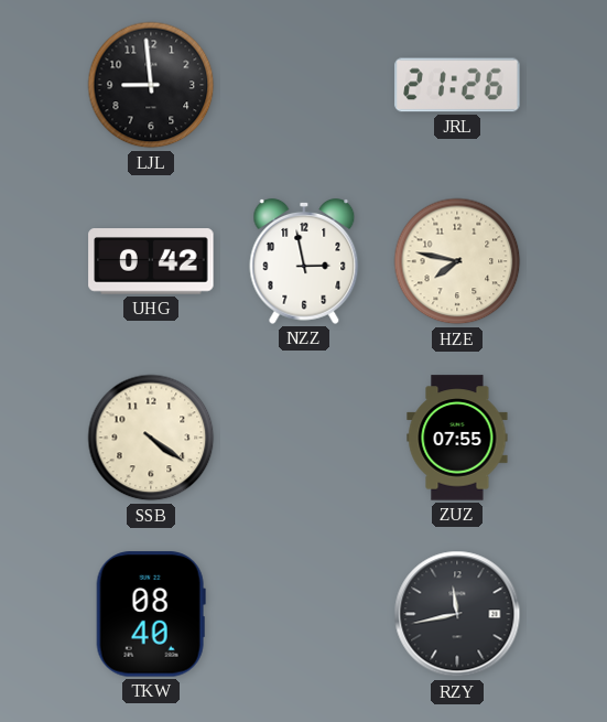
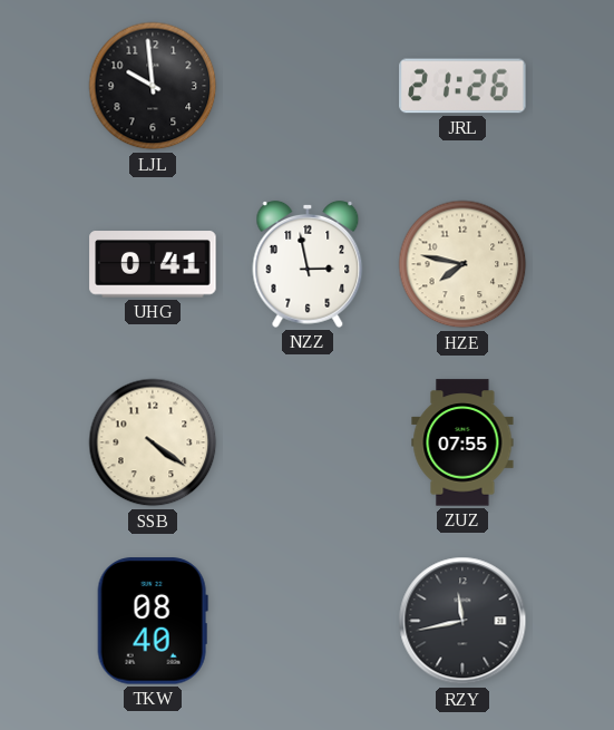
LJL: 8:59 -> 9:59
UHG: 0:42 -> 0:41
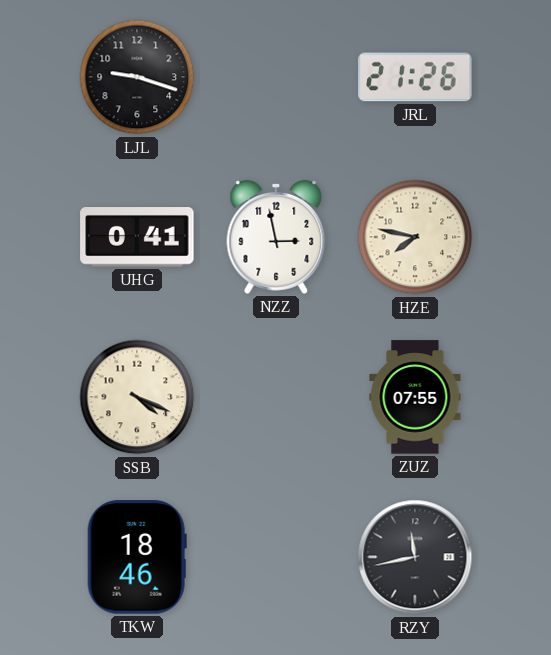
LJL: 9:59 -> 9:18
SSB: 4:21 -> 4:19
TKW: 08:40 -> 18:46
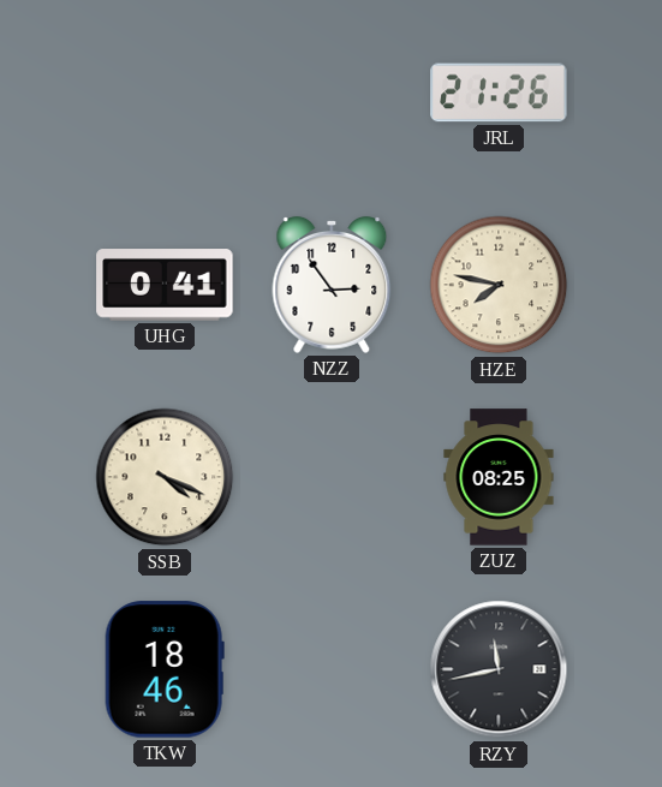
LJL: 9:18 -> none
NZZ: 2:58 -> 2:54
ZUZ: 07:55 -> 08:25
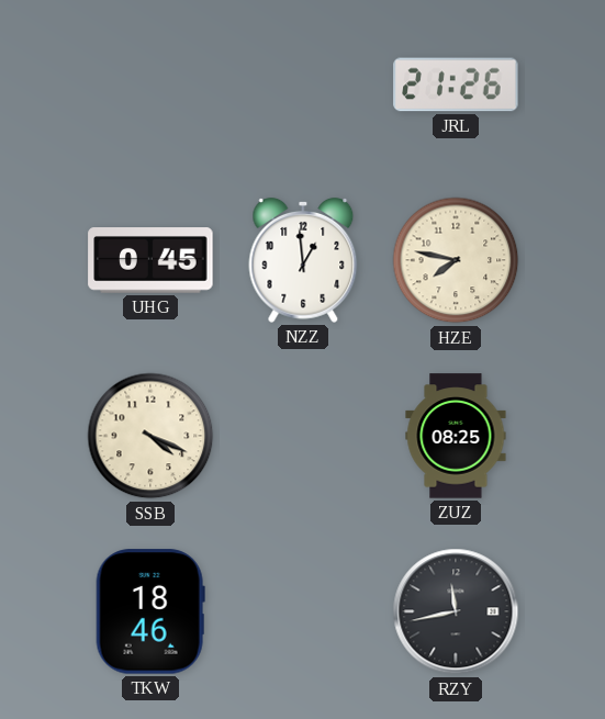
UHG: 0:41 -> 0:45
NZZ: 2:54 -> 12:59
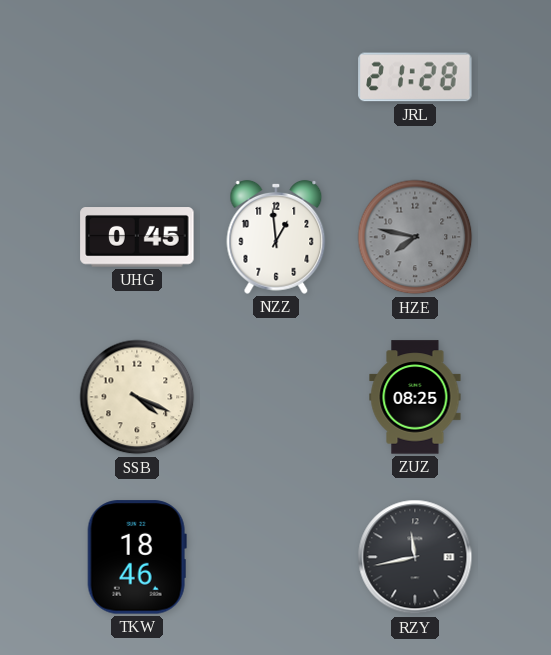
JRL: 21:26 -> 21:28
HZE dial: cream -> grey
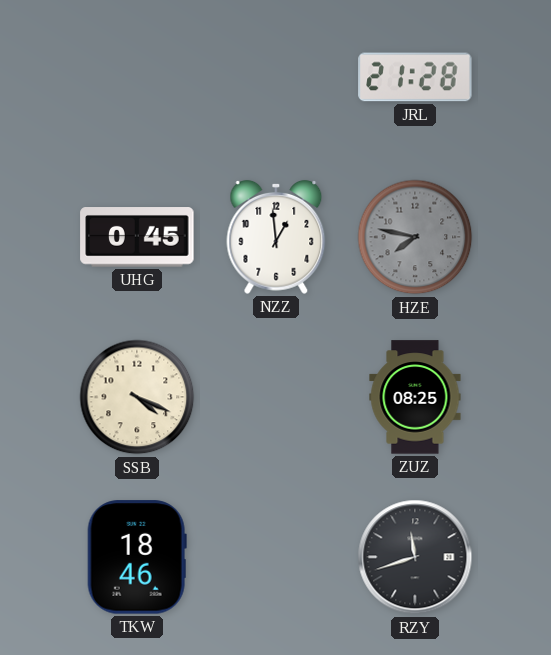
RZY: 11:43 -> 11:42
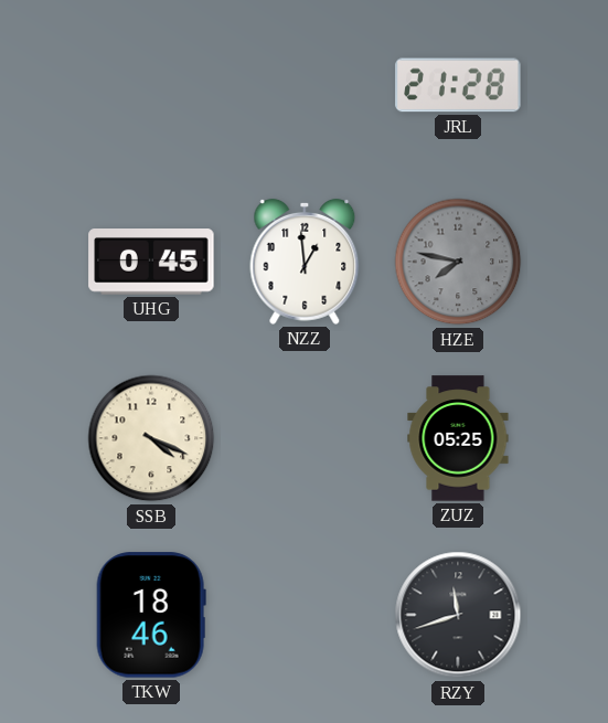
ZUZ: 08:25 -> 05:25
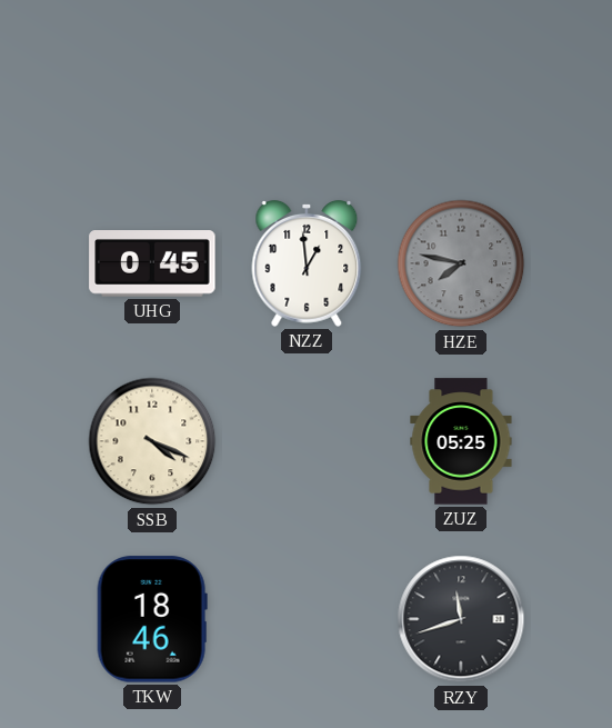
JRL: 21:28 -> none
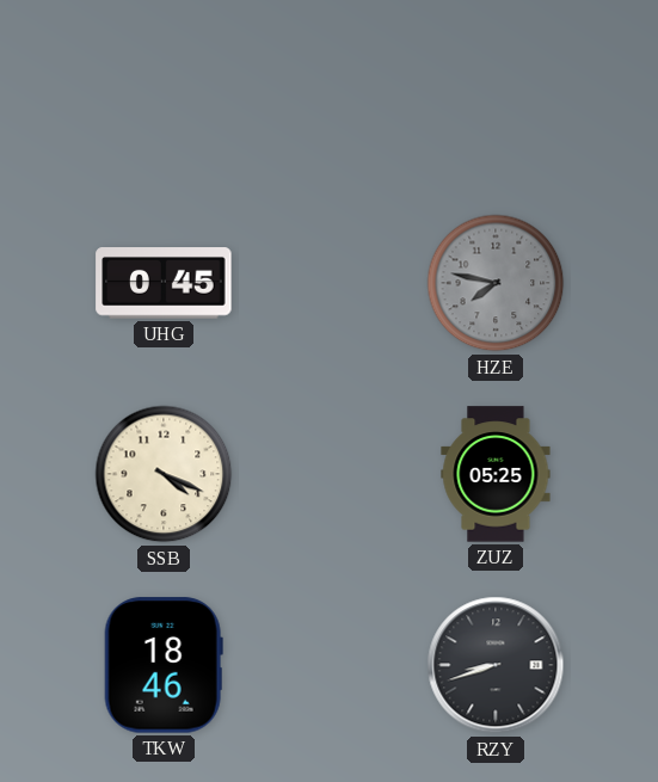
NZZ: 12:59 -> none
RZY: 11:42 -> 8:42
